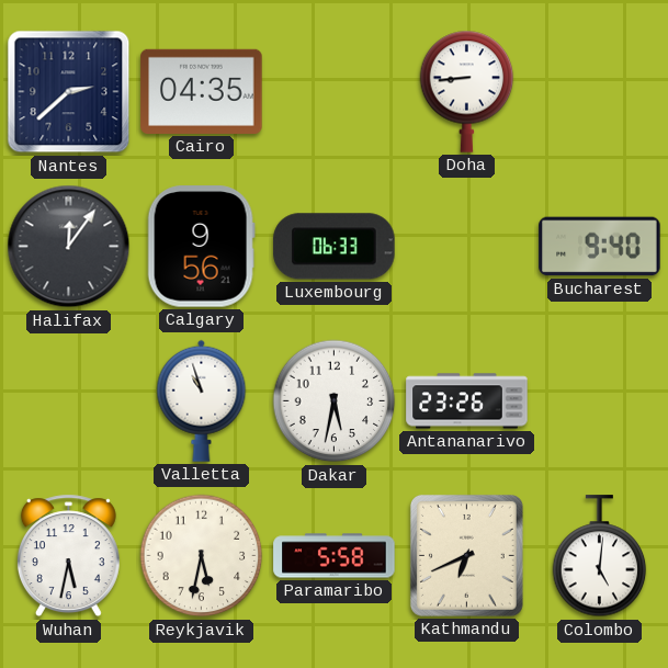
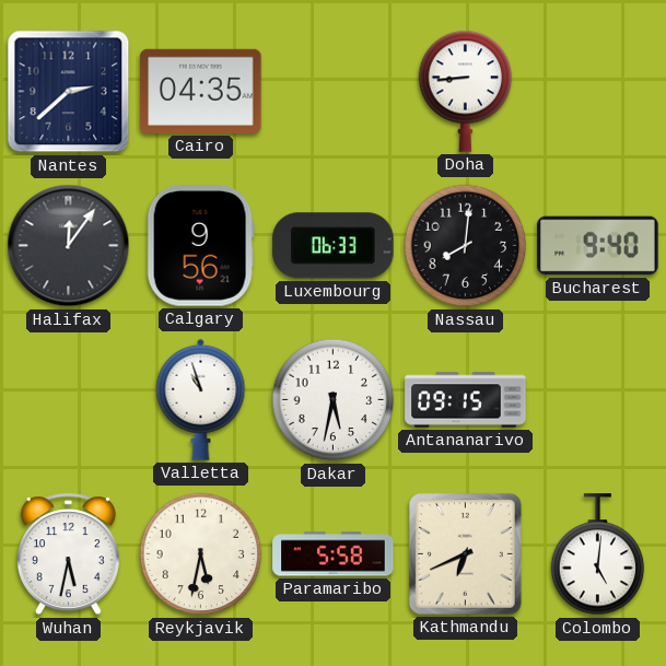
Nassau: none -> 8:01
Antananarivo: 23:26 -> 09:15
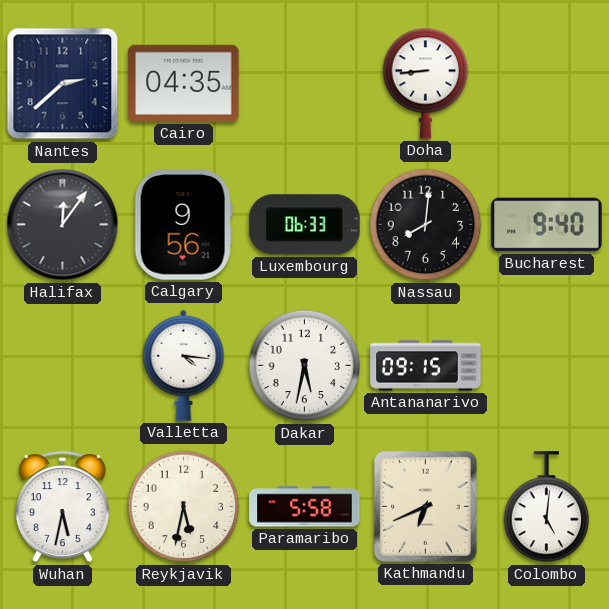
Valletta: 10:57 -> 4:16
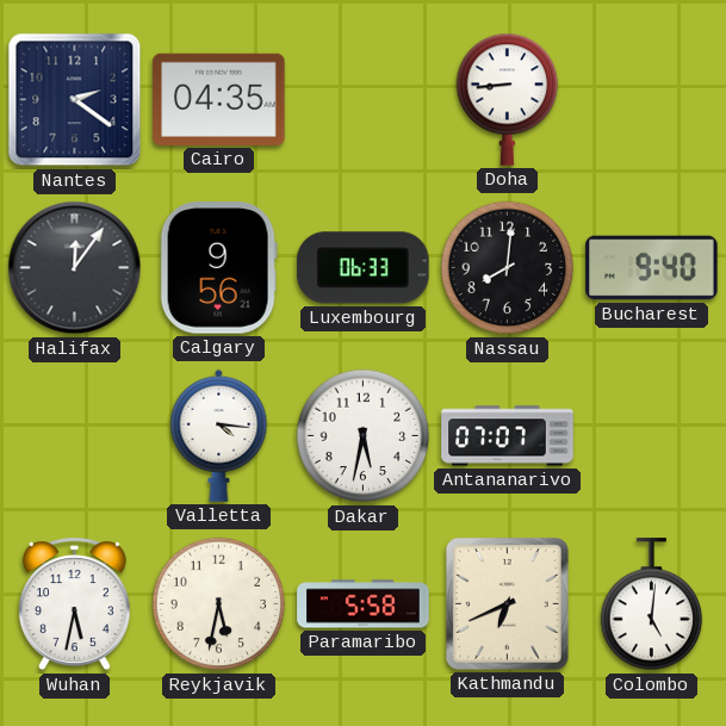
Nantes: 2:38 -> 2:21
Antananarivo: 09:15 -> 07:07
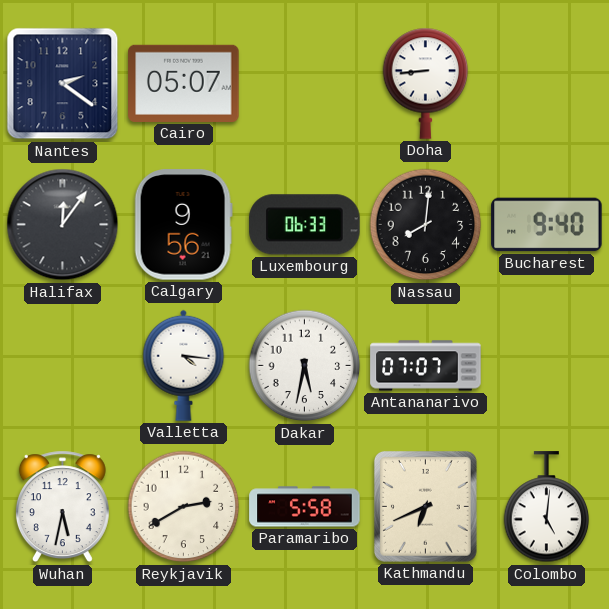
Cairo: 04:35 -> 05:07
Reykjavik: 5:32 -> 2:40
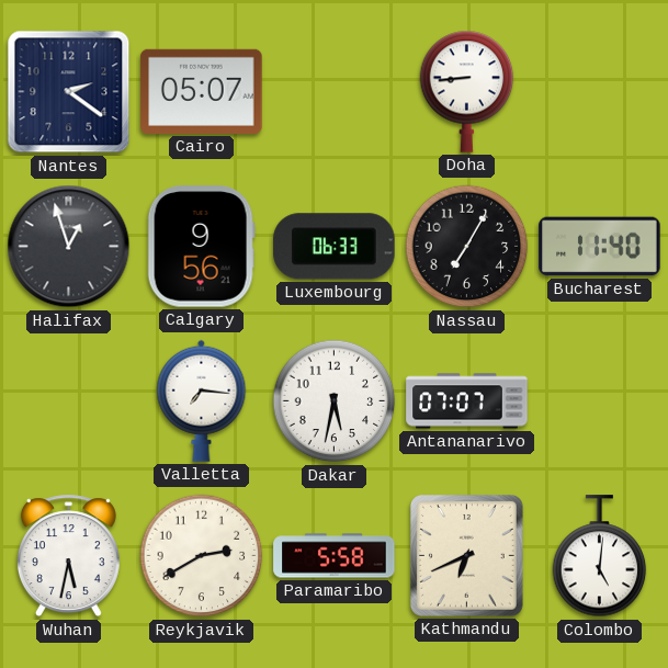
Halifax: 12:06 -> 12:57
Nassau: 8:01 -> 7:05
Bucharest: 9:40 -> 11:40
Valletta: 4:16 -> 7:16
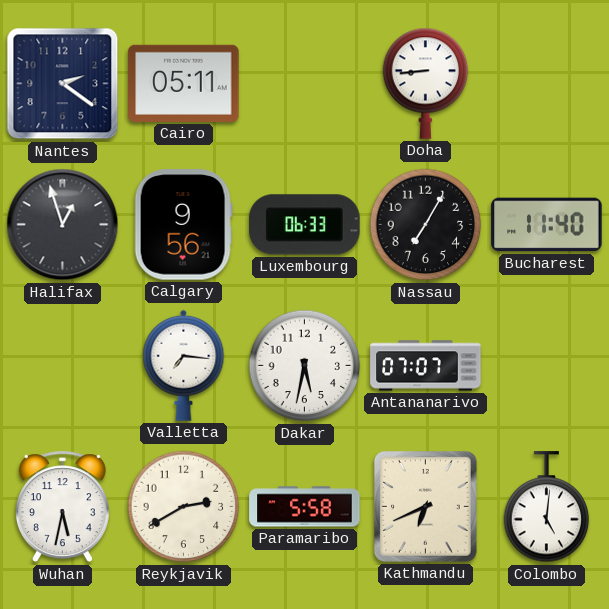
Cairo: 05:07 -> 05:11
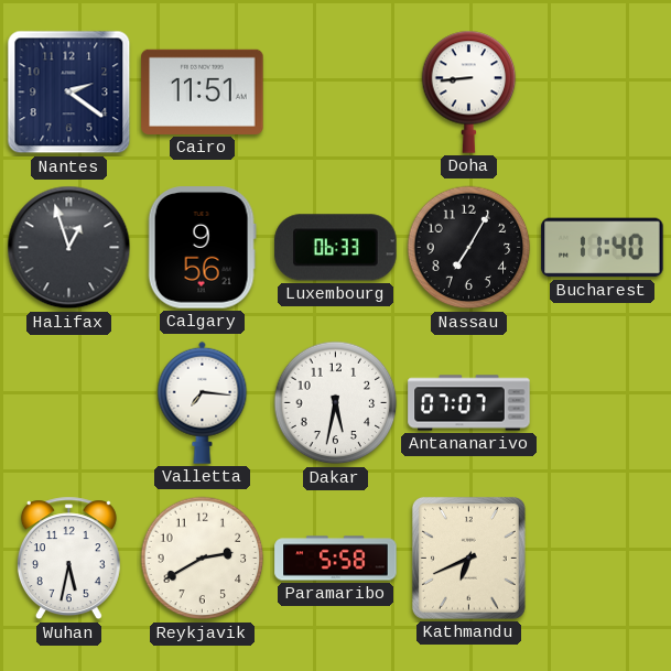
Cairo: 05:11 -> 11:51
Colombo: 5:01 -> none
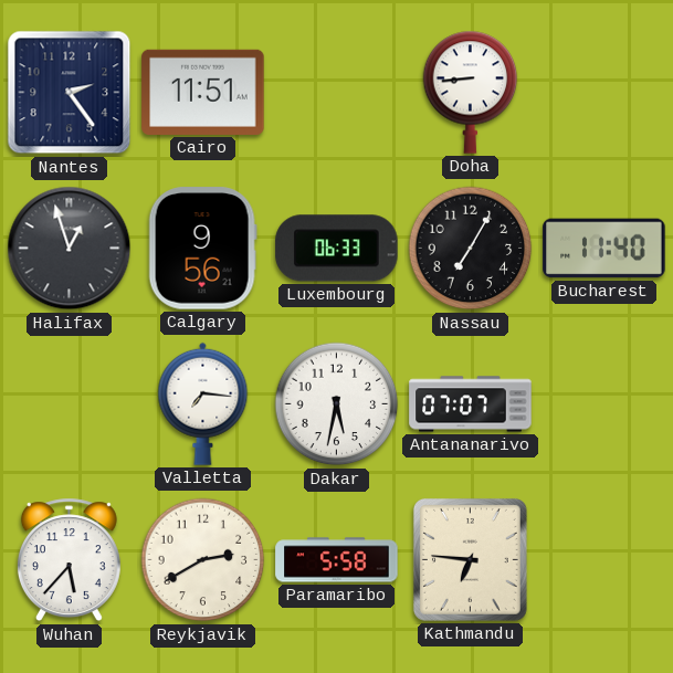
Nantes: 2:21 -> 2:24
Wuhan: 5:32 -> 5:37
Kathmandu: 6:41 -> 6:46
